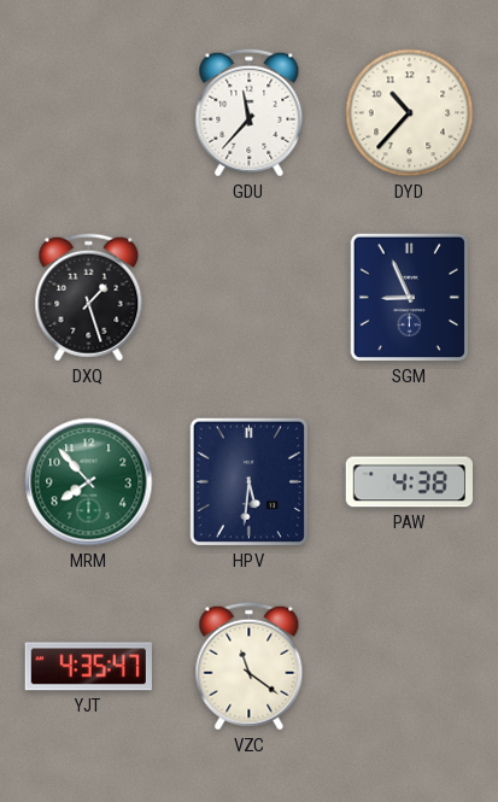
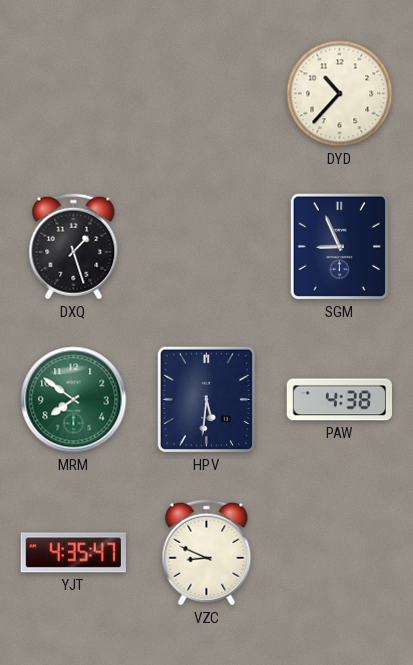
GDU: 11:37 -> none
MRM: 7:53 -> 7:51
VZC: 11:21 -> 8:49
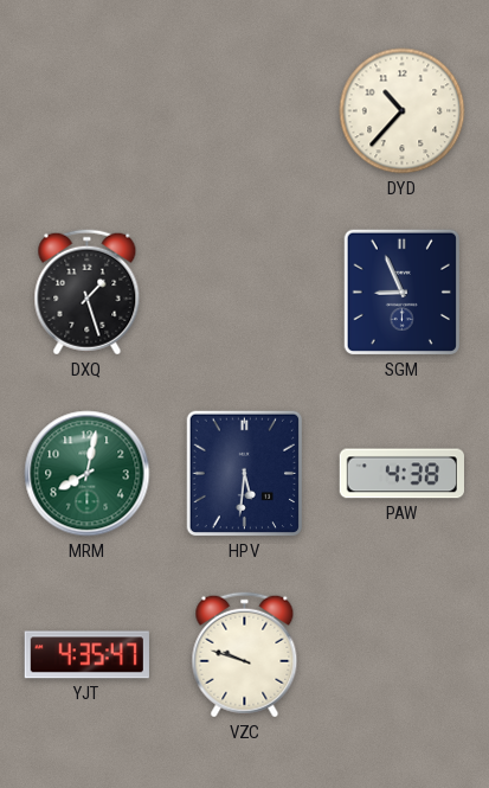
MRM: 7:51 -> 8:02
VZC: 8:49 -> 9:48
